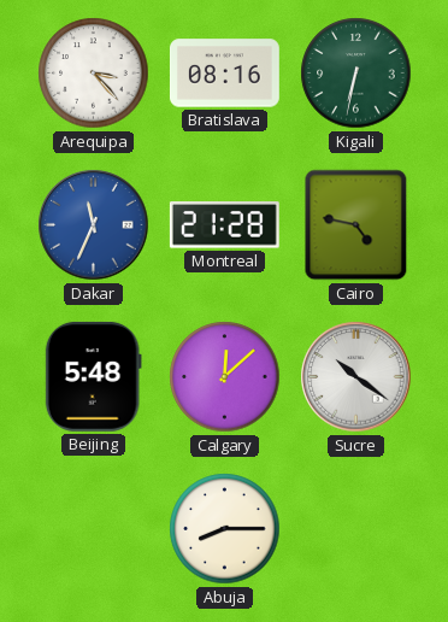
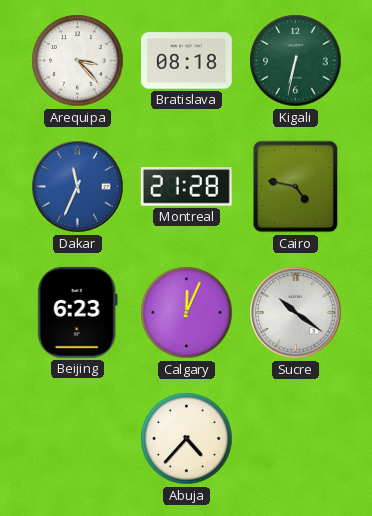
Bratislava: 08:16 -> 08:18
Beijing: 5:48 -> 6:23
Calgary: 12:08 -> 12:04
Abuja: 8:15 -> 4:37
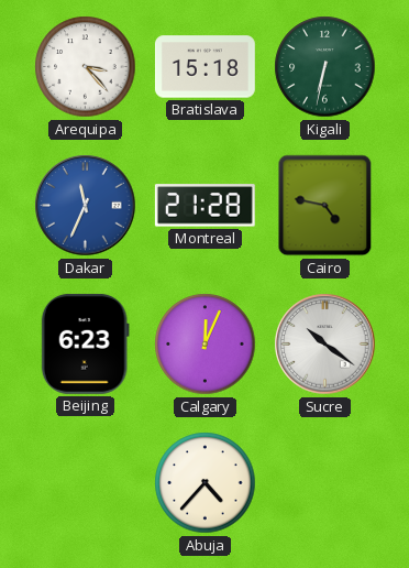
Bratislava: 08:18 -> 15:18
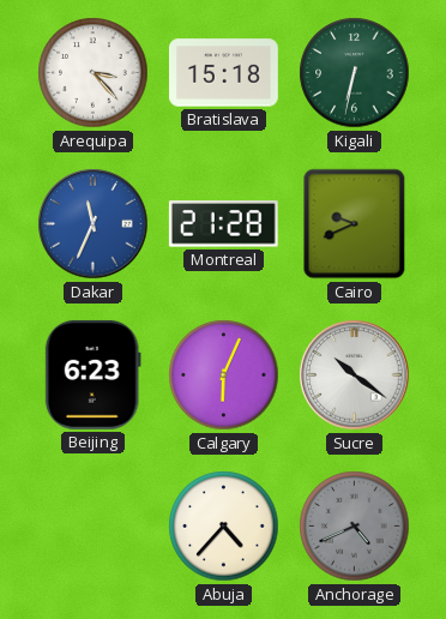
Cairo: 4:47 -> 9:41
Calgary: 12:04 -> 6:04
Anchorage: none -> 4:41
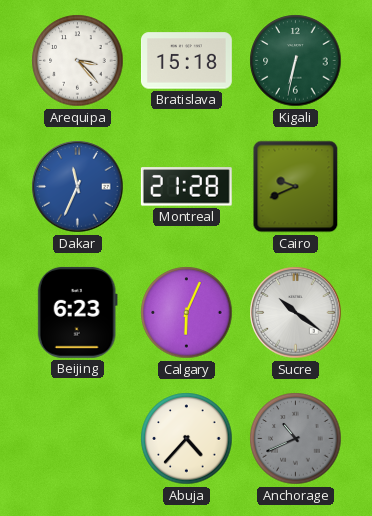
Anchorage: 4:41 -> 10:41
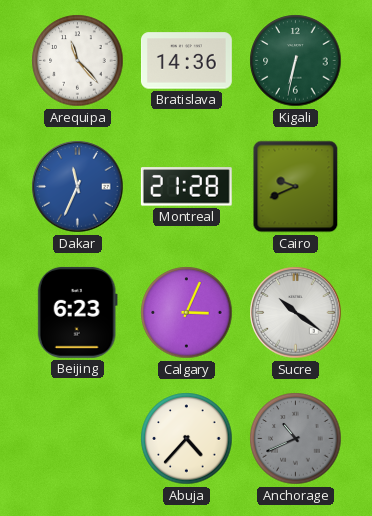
Arequipa: 3:23 -> 11:23
Bratislava: 15:18 -> 14:36
Calgary: 6:04 -> 3:04
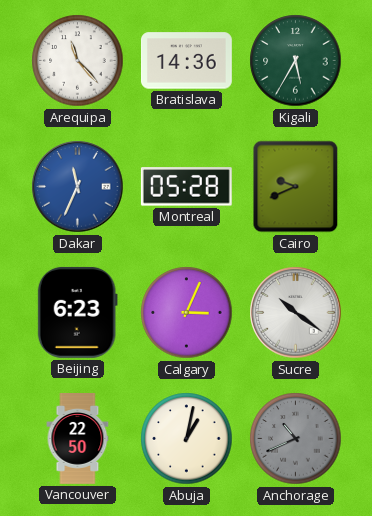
Kigali: 6:32 -> 5:35
Montreal: 21:28 -> 05:28
Vancouver: none -> 22:50
Abuja: 4:37 -> 1:02
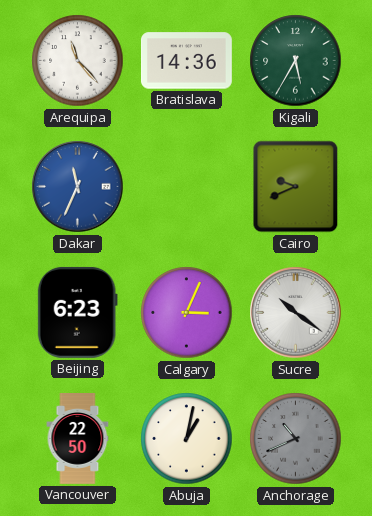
Montreal: 05:28 -> none
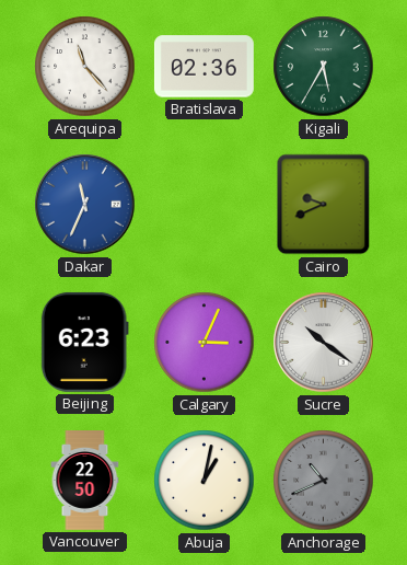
Bratislava: 14:36 -> 02:36
